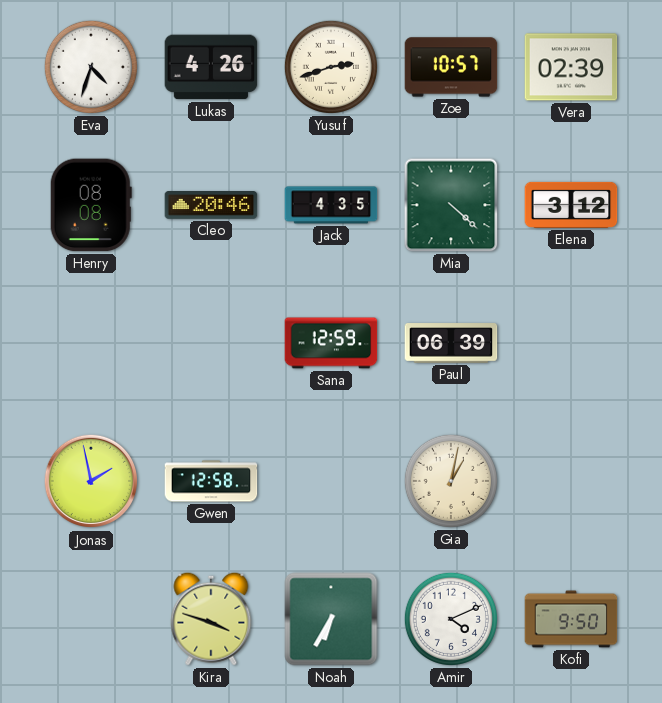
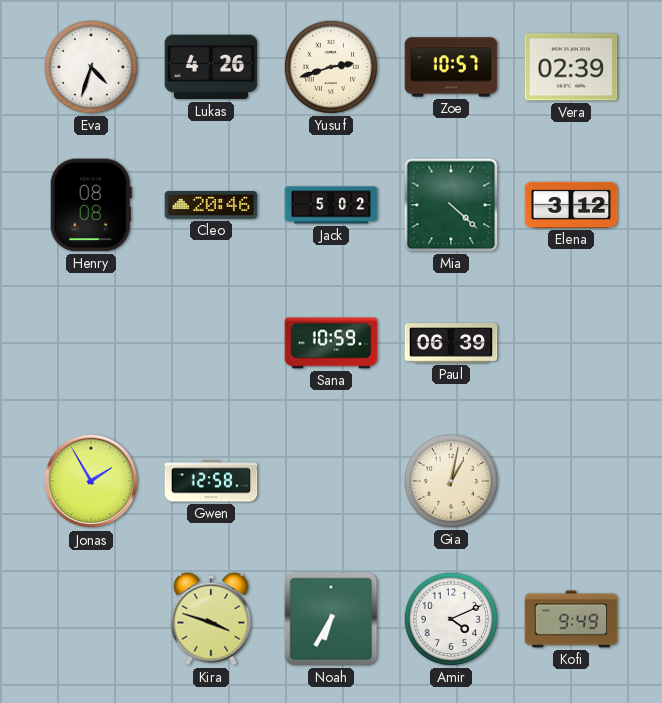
Jack: 4:35 -> 5:02
Sana: 12:59 -> 10:59
Jonas: 1:58 -> 1:55
Kofi: 9:50 -> 9:49
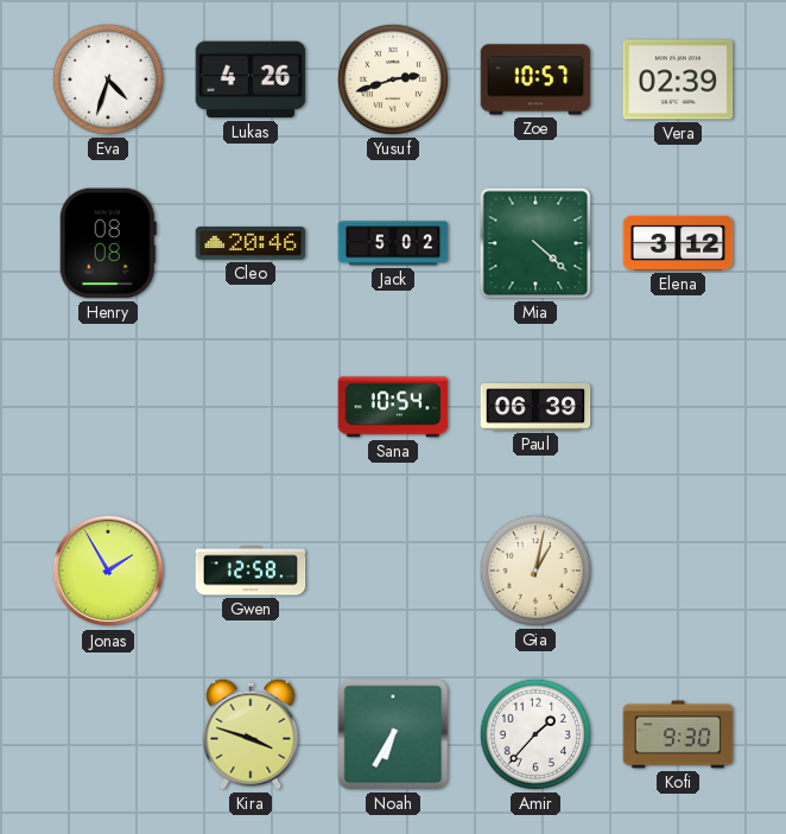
Sana: 10:59 -> 10:54
Amir: 4:11 -> 1:37
Kofi: 9:49 -> 9:30
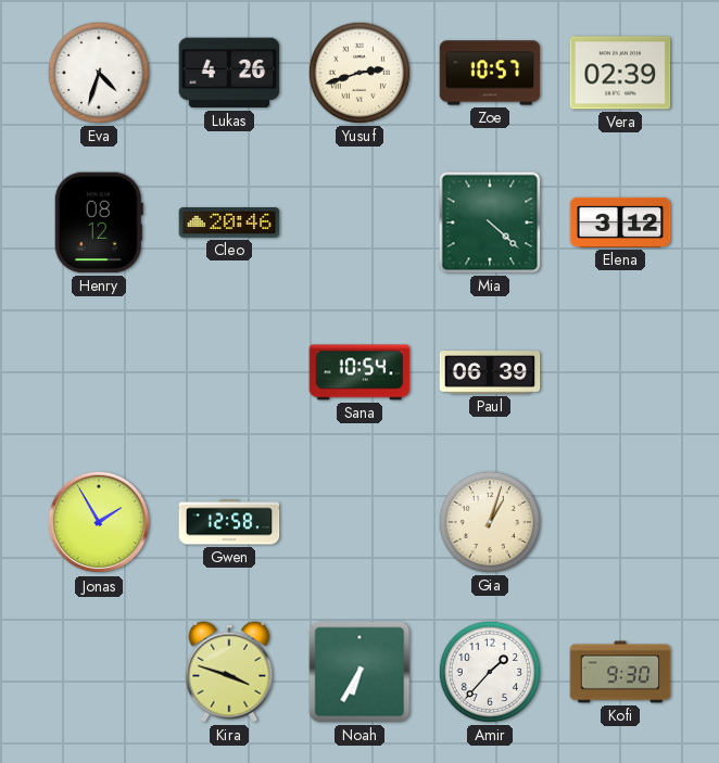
Henry: 08:08 -> 08:12
Jack: 5:02 -> none
Gia: 1:02 -> 1:03
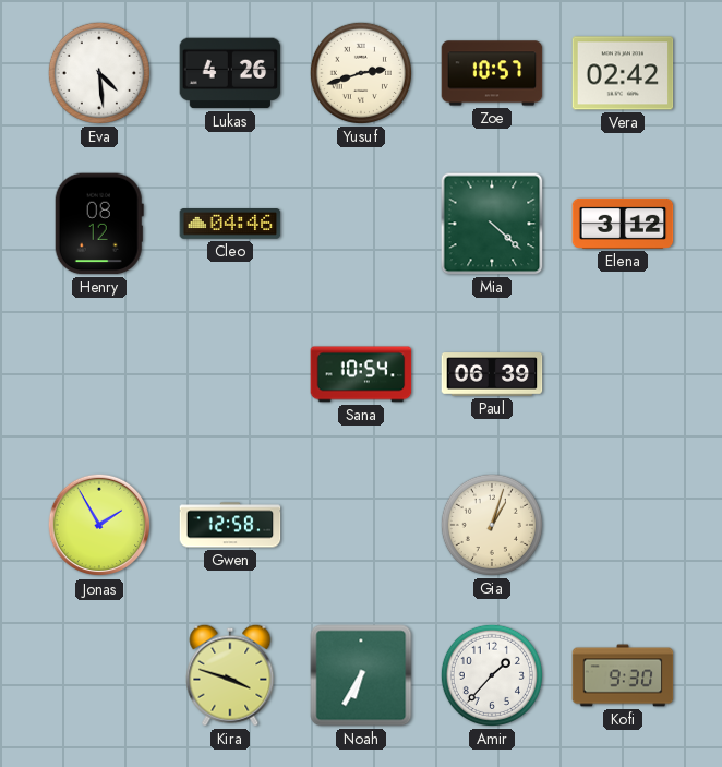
Eva: 4:33 -> 4:29
Vera: 02:39 -> 02:42
Cleo: 20:46 -> 04:46
